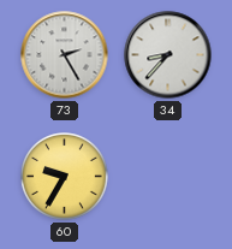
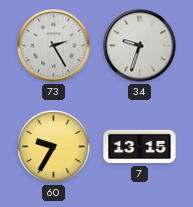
34: 8:37 -> 9:33
7: none -> 13:15
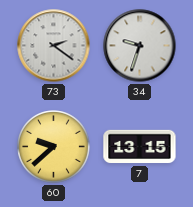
73: 2:25 -> 2:21
60: 9:35 -> 9:38
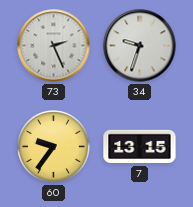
73: 2:21 -> 2:26
60: 9:38 -> 9:36
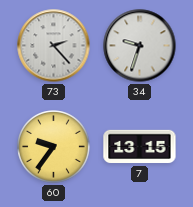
73: 2:26 -> 2:23
